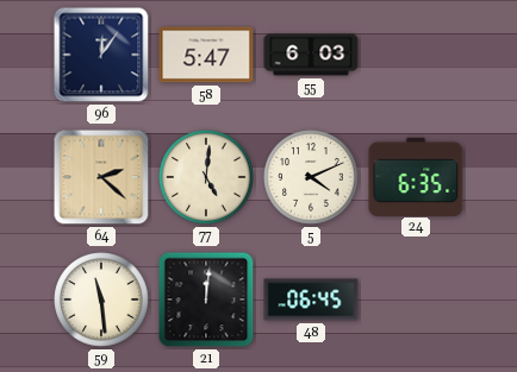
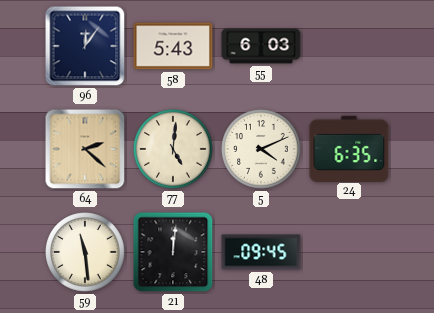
58: 5:47 -> 5:43
48: 06:45 -> 09:45
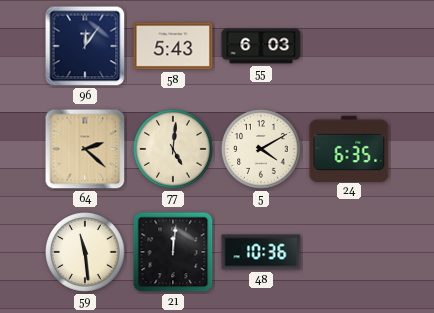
5: 4:11 -> 4:10
48: 09:45 -> 10:36
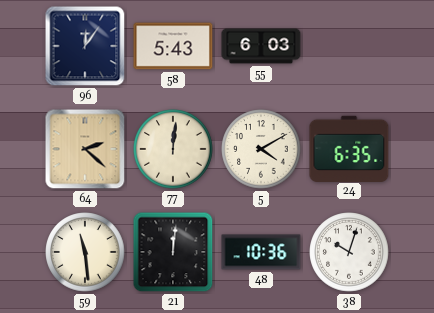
77: 5:01 -> 12:01
38: none -> 10:03
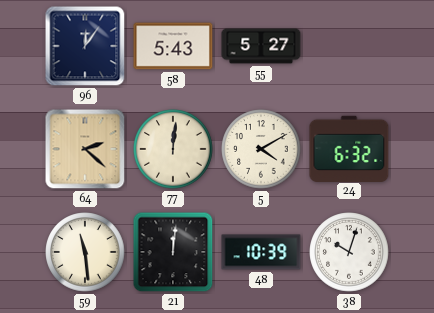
55: 6:03 -> 5:27
24: 6:35 -> 6:32
48: 10:36 -> 10:39
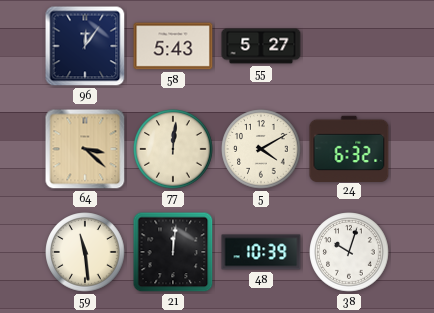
64: 2:22 -> 3:22
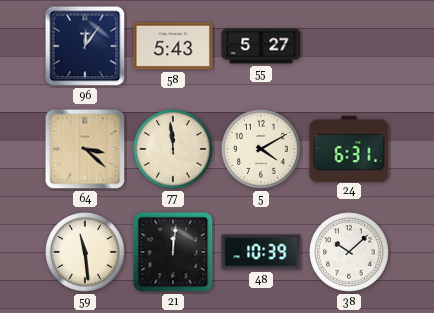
77: 12:01 -> 11:59
24: 6:32 -> 6:31
38: 10:03 -> 10:08
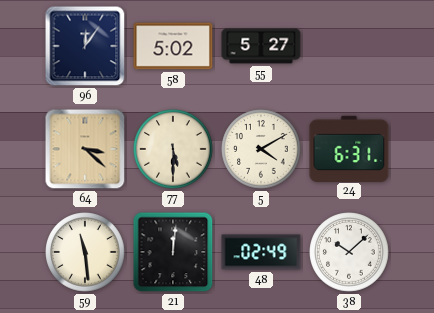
58: 5:43 -> 5:02
77: 11:59 -> 5:30
48: 10:39 -> 02:49
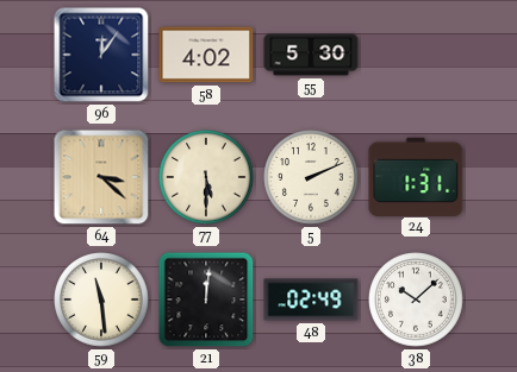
58: 5:02 -> 4:02
55: 5:27 -> 5:30
5: 4:10 -> 2:11
24: 6:31 -> 1:31
